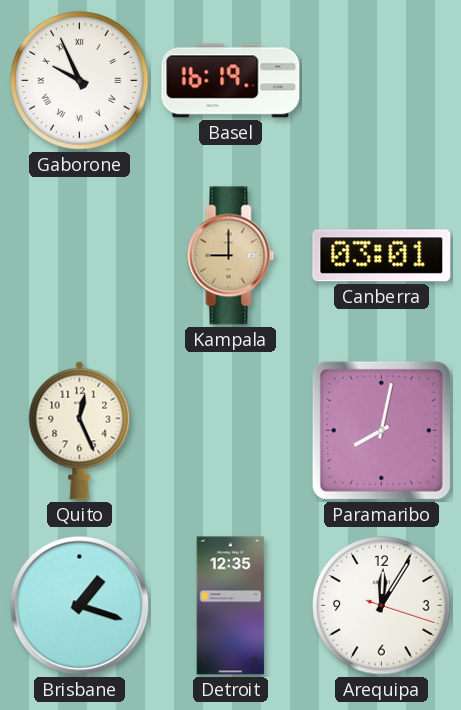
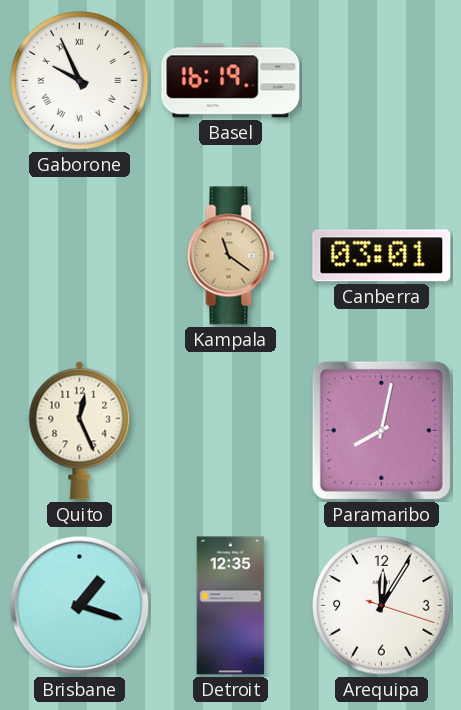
Kampala: 9:00 -> 11:21
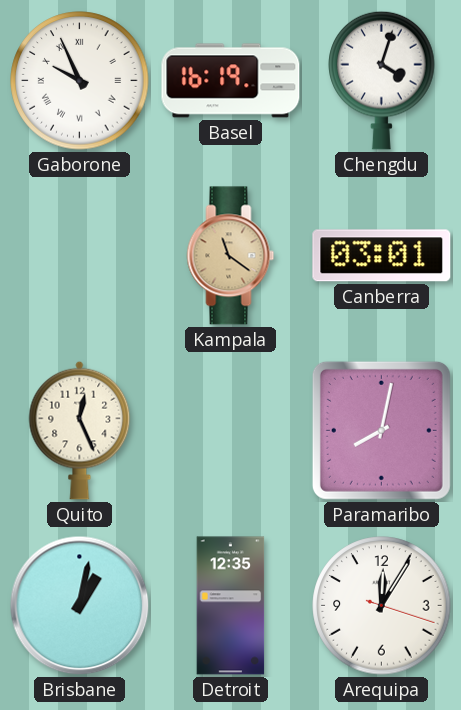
Chengdu: none -> 4:03
Brisbane: 1:18 -> 1:02
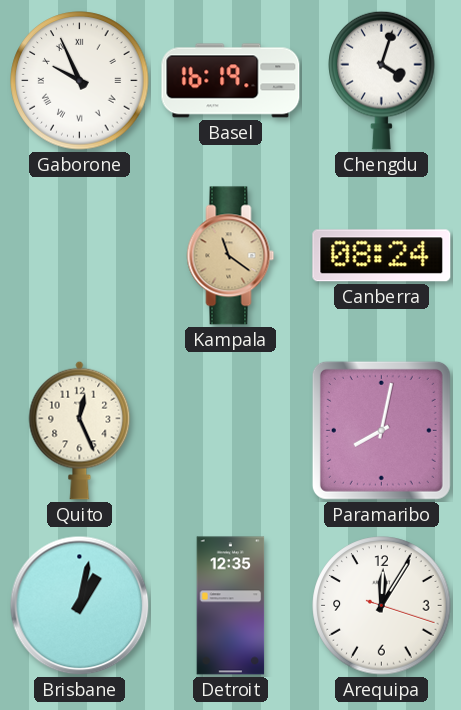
Canberra: 03:01 -> 08:24
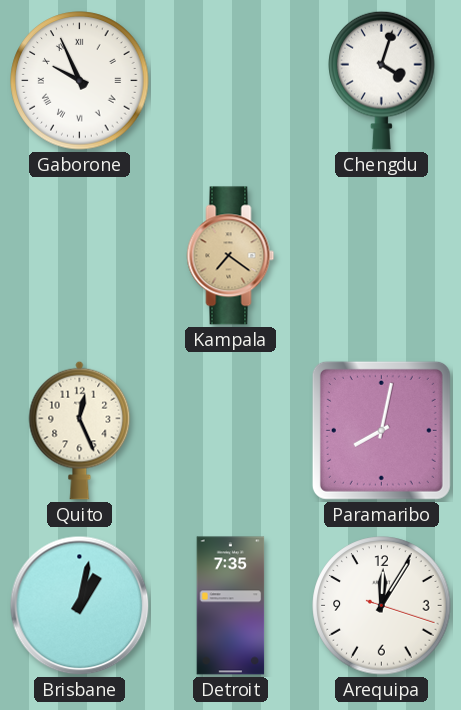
Basel: 16:19 -> none
Kampala: 11:21 -> 7:21
Canberra: 08:24 -> none
Detroit: 12:35 -> 7:35
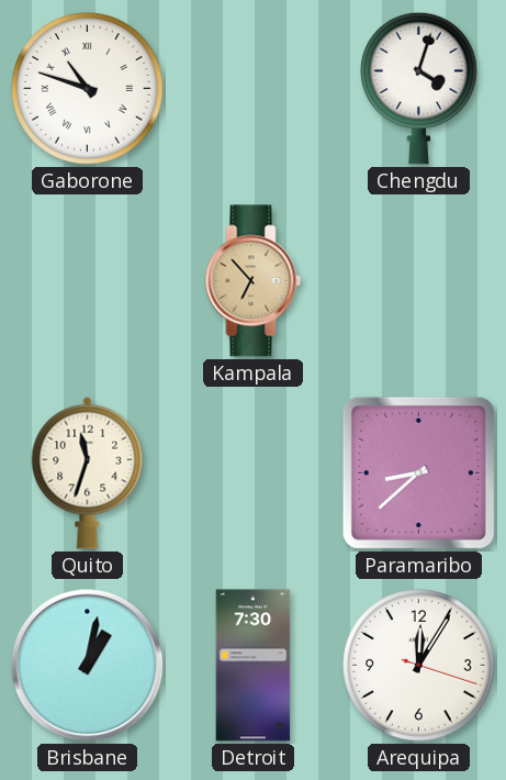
Gaborone: 9:56 -> 10:48
Kampala: 7:21 -> 6:53
Quito: 12:26 -> 11:33
Paramaribo: 8:02 -> 8:38
Detroit: 7:35 -> 7:30
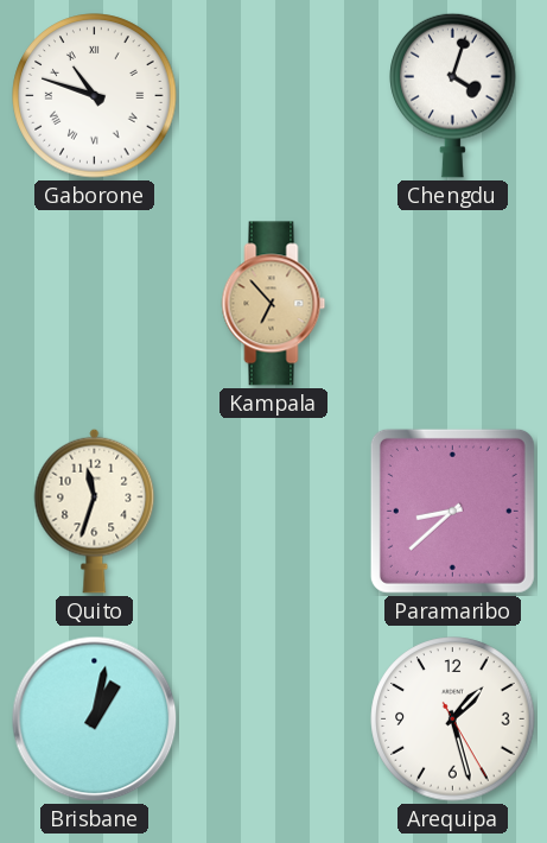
Detroit: 7:30 -> none
Arequipa: 12:05 -> 1:27
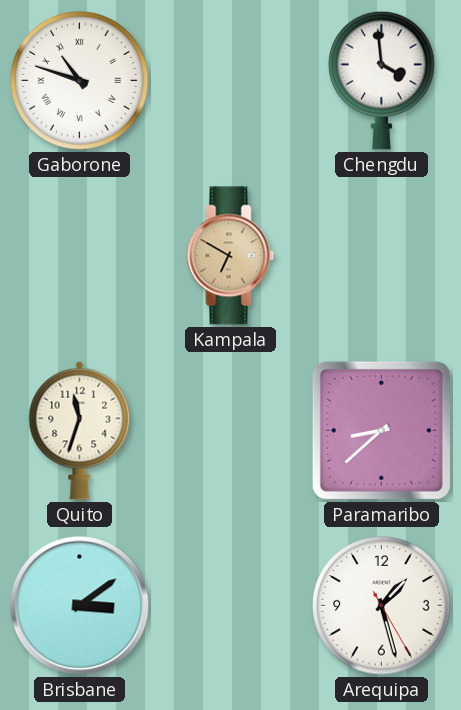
Chengdu: 4:03 -> 3:59
Kampala: 6:53 -> 6:50
Brisbane: 1:02 -> 3:09
